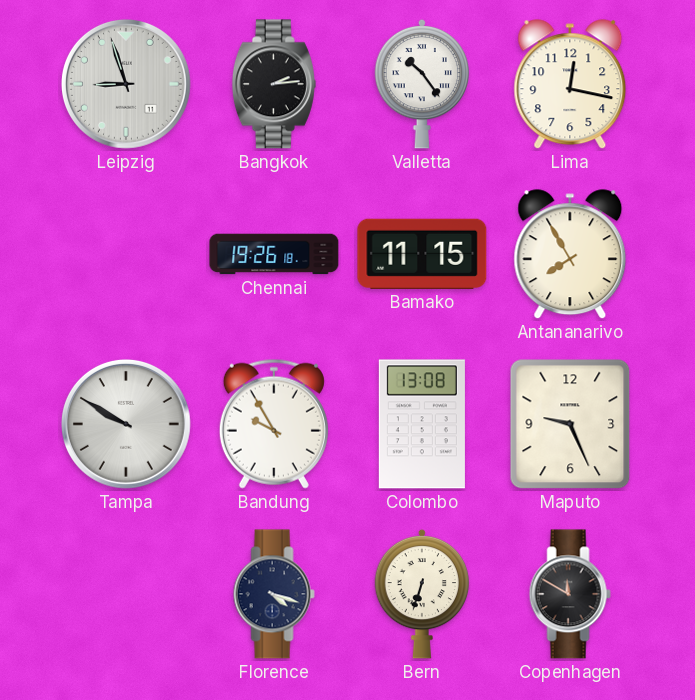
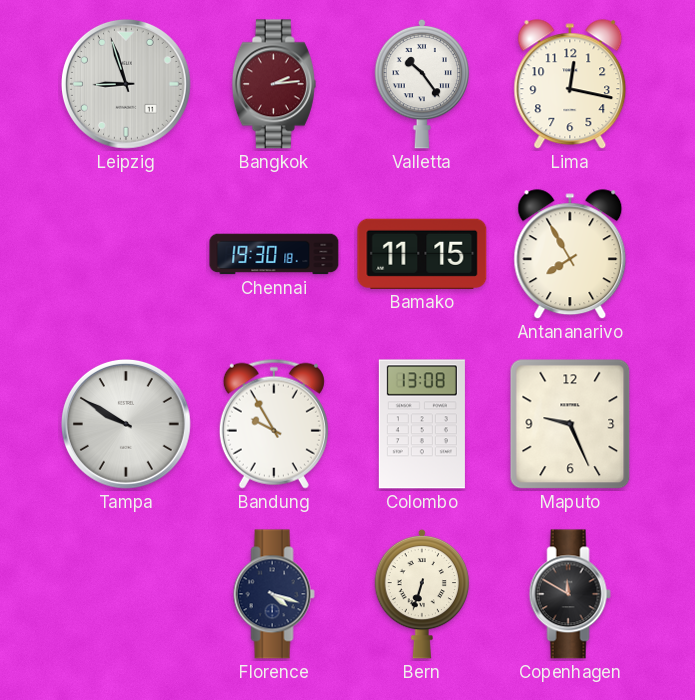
Bangkok dial: black -> burgundy
Chennai: 19:26 -> 19:30
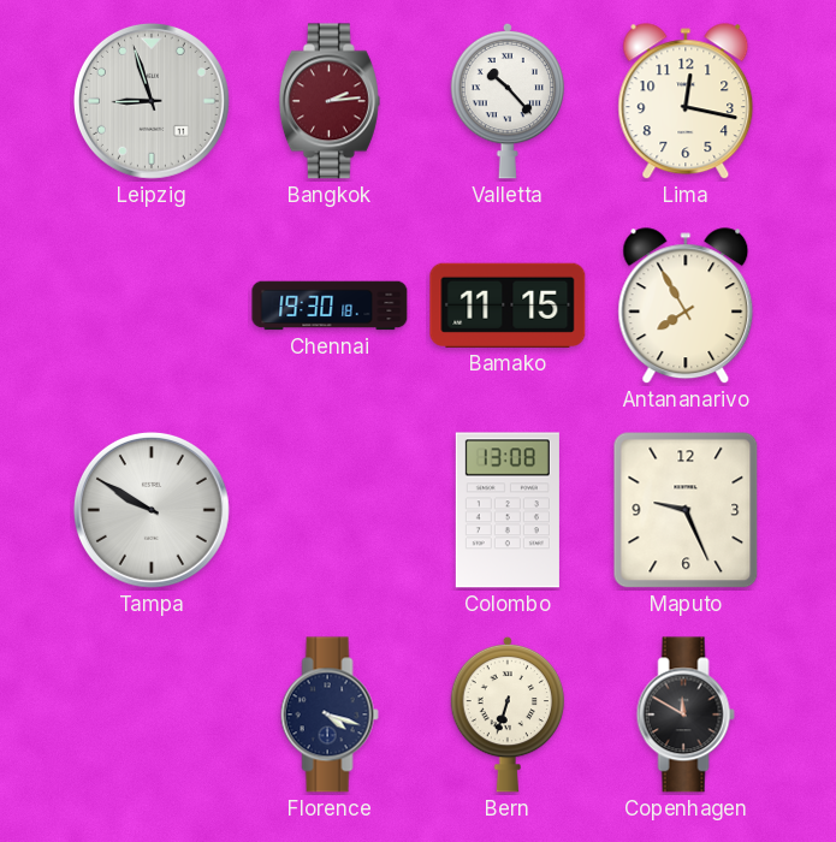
Valletta: 10:24 -> 10:23
Bandung: 9:55 -> none
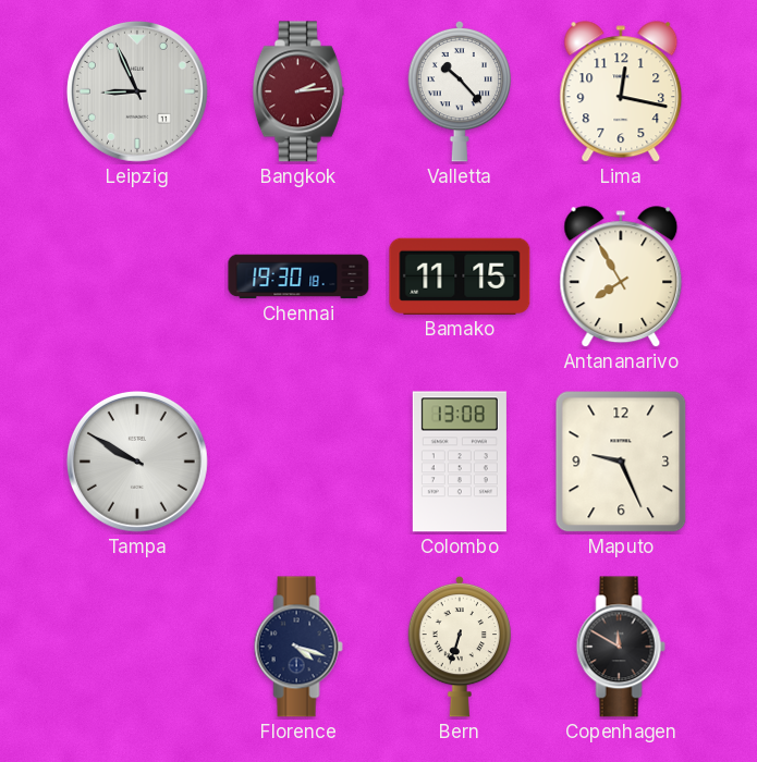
Leipzig: 8:57 -> 8:56
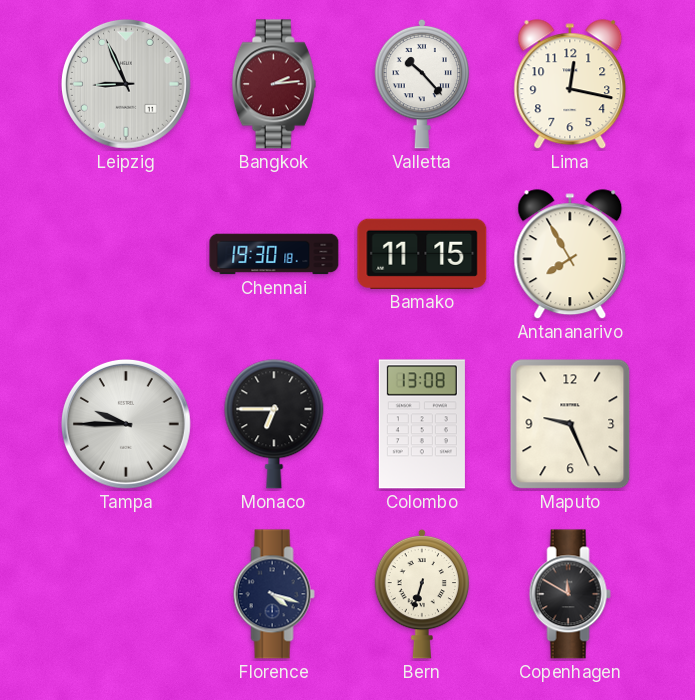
Tampa: 9:50 -> 9:45
Monaco: none -> 6:45
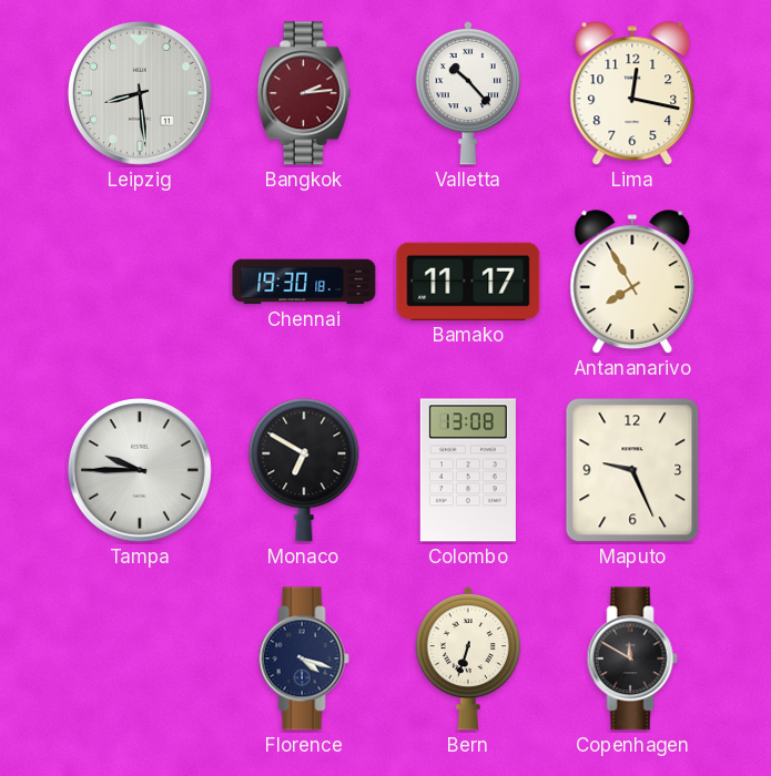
Leipzig: 8:56 -> 8:29
Bamako: 11:15 -> 11:17
Monaco: 6:45 -> 6:50
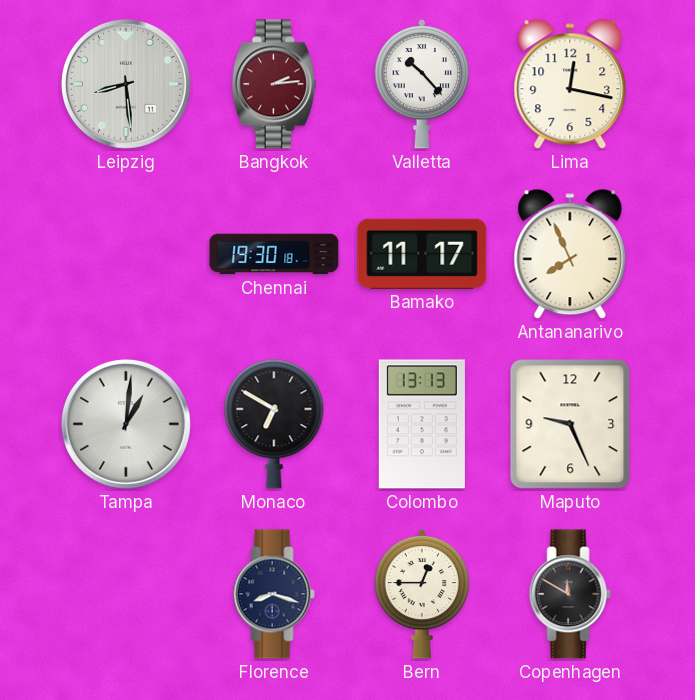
Antananarivo: 7:55 -> 7:56
Tampa: 9:45 -> 1:01
Colombo: 13:08 -> 13:13
Florence: 4:18 -> 8:18
Bern: 6:33 -> 12:45
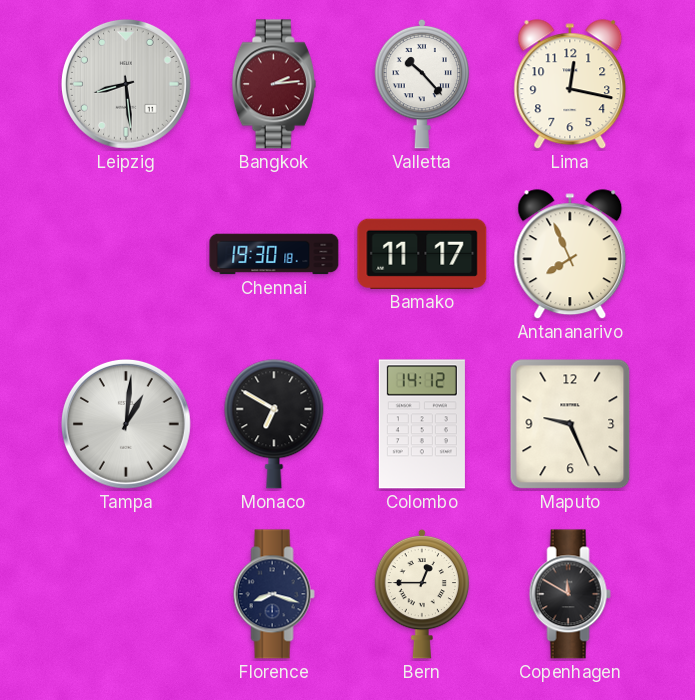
Colombo: 13:13 -> 14:12
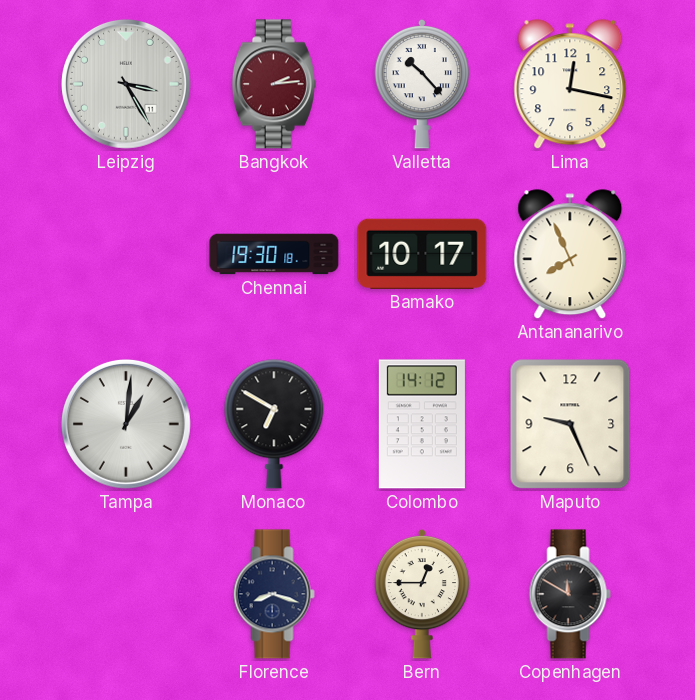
Leipzig: 8:29 -> 3:25
Bamako: 11:17 -> 10:17
